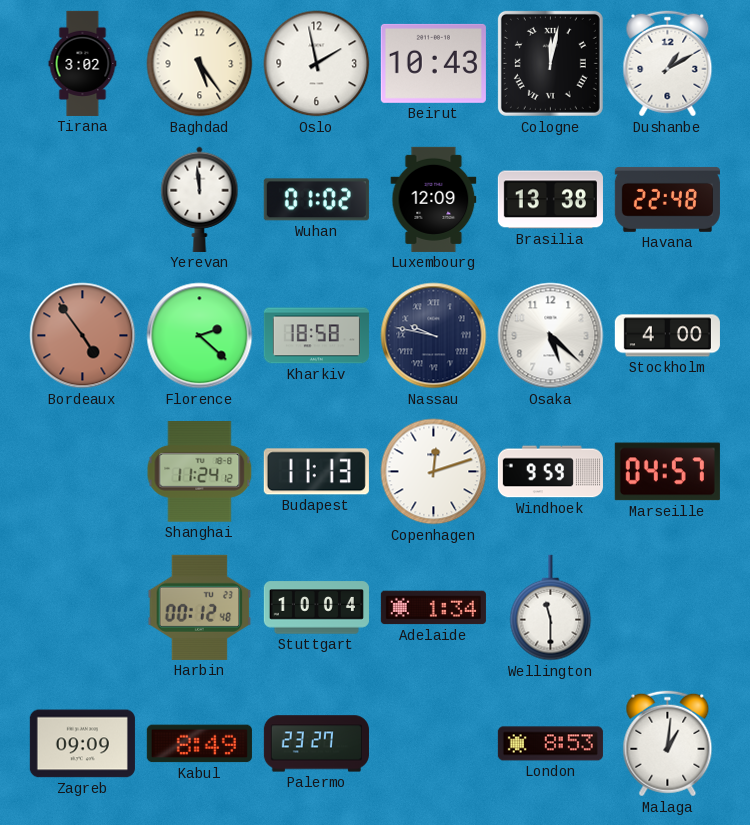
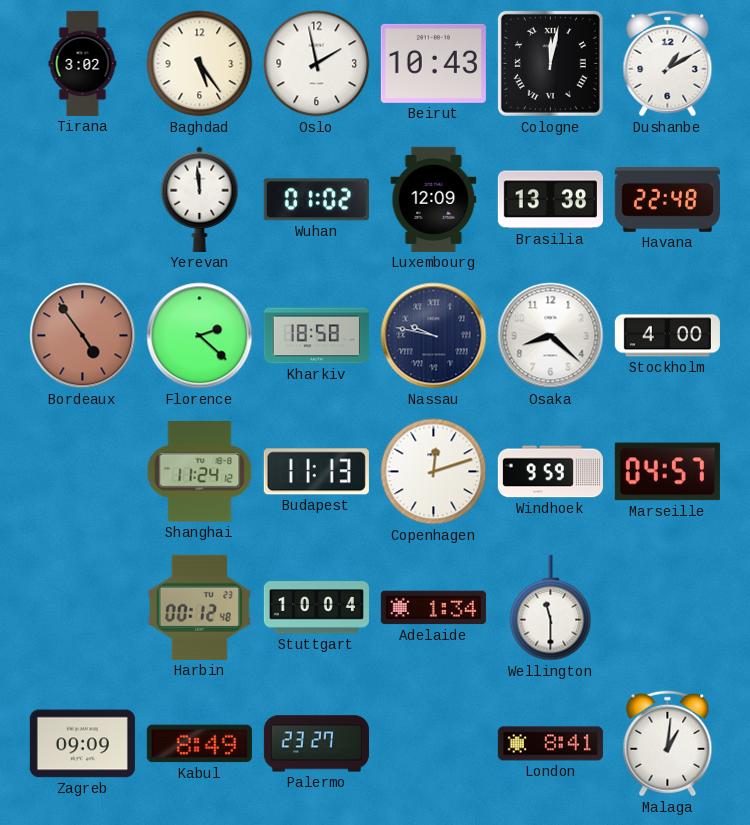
Osaka: 5:22 -> 8:22
London: 8:53 -> 8:41
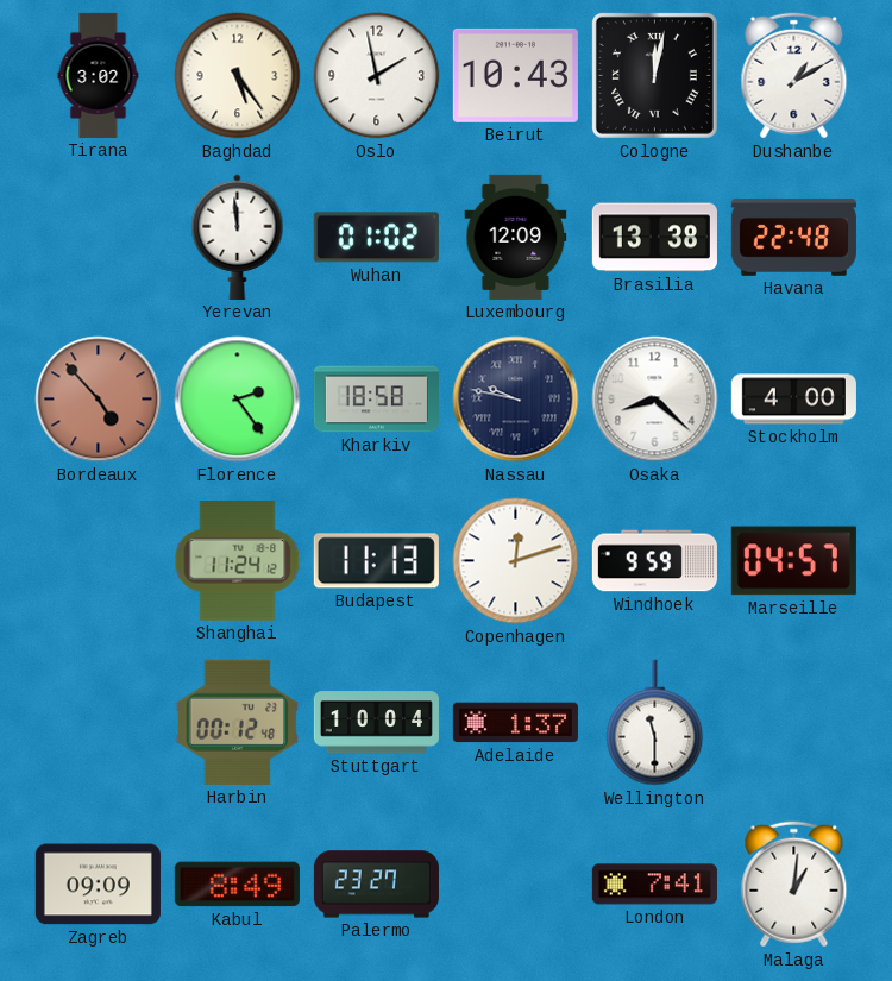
Bordeaux: 4:54 -> 4:53
Florence: 2:22 -> 2:24
Adelaide: 1:34 -> 1:37
London: 8:41 -> 7:41
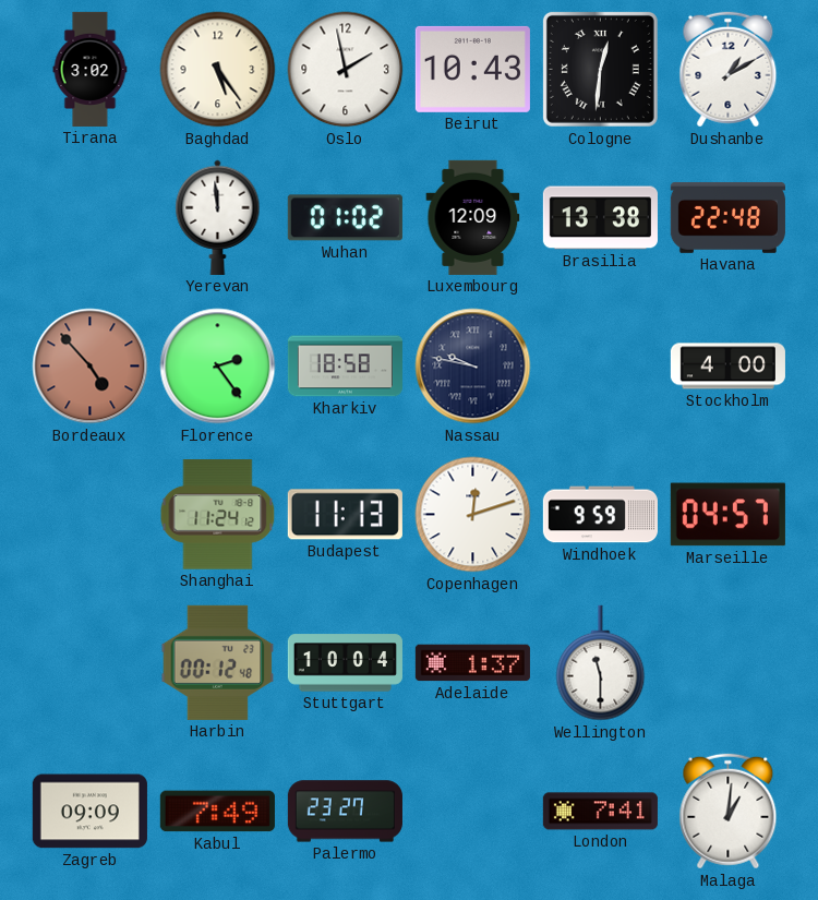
Cologne: 12:02 -> 12:31
Osaka: 8:22 -> none
Kabul: 8:49 -> 7:49
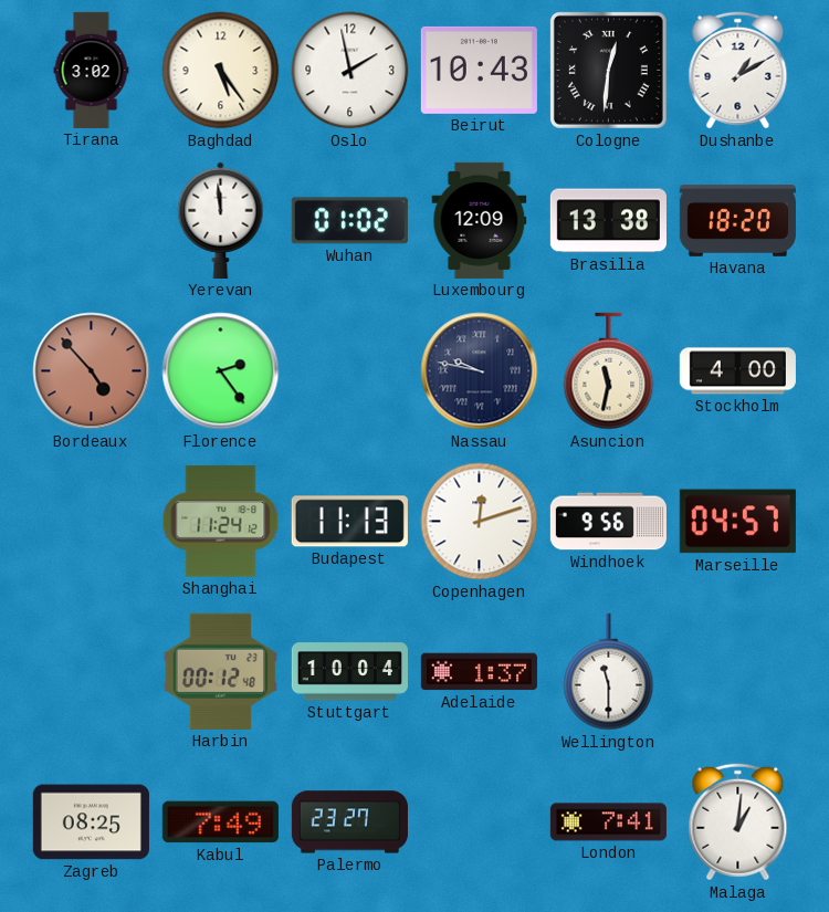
Havana: 22:48 -> 18:20
Kharkiv: 18:58 -> none
Asuncion: none -> 11:32
Windhoek: 9:59 -> 9:56
Zagreb: 09:09 -> 08:25
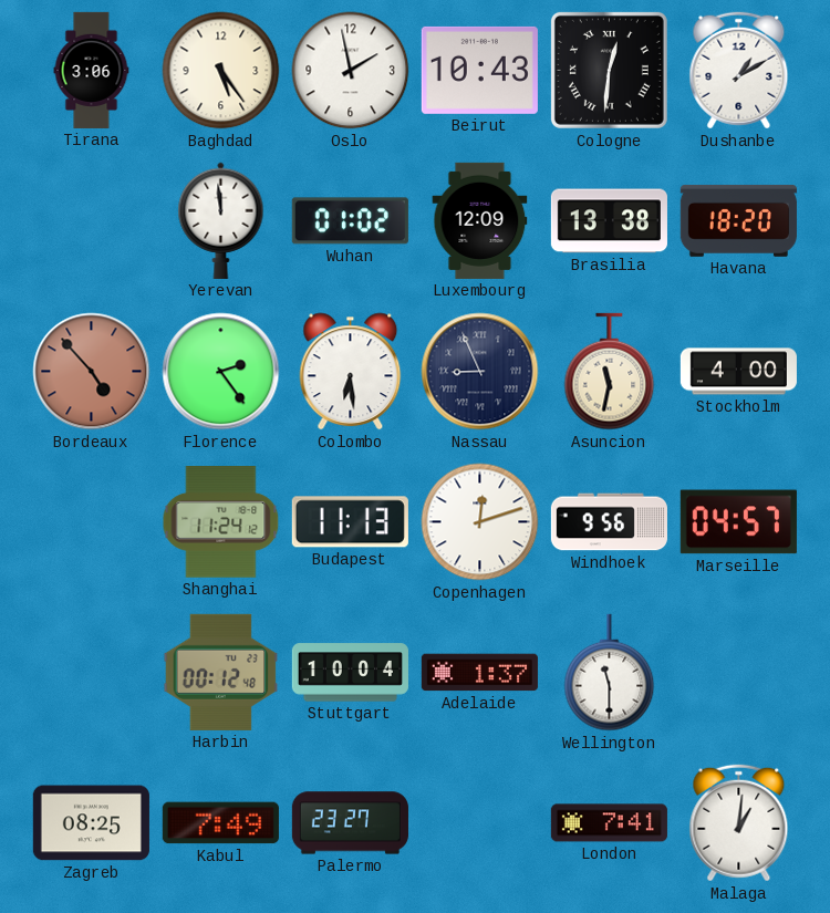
Tirana: 3:02 -> 3:06
Colombo: none -> 6:29
Nassau: 9:47 -> 8:56
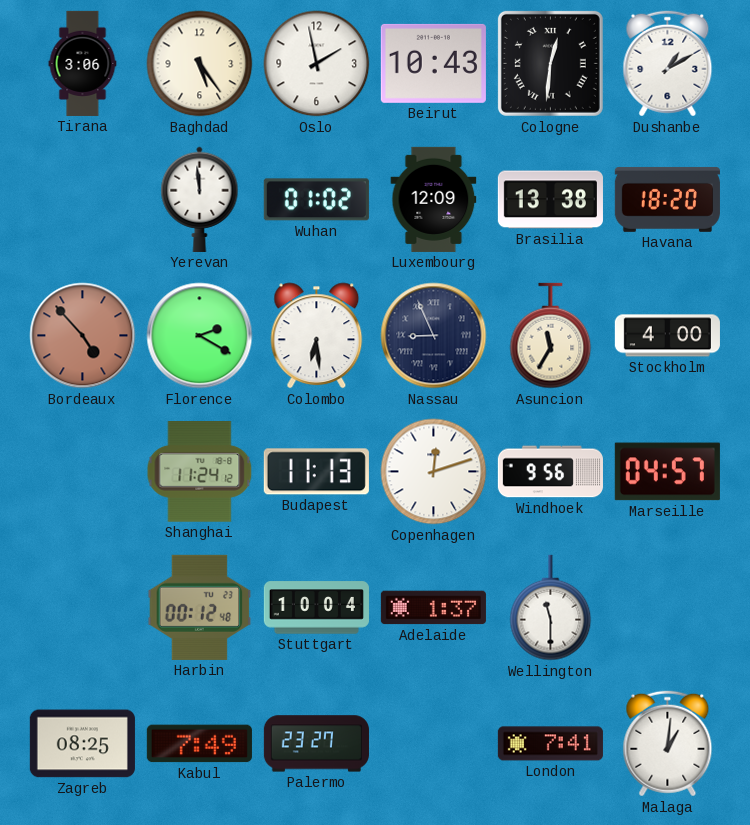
Florence: 2:24 -> 2:20
Asuncion: 11:32 -> 11:35
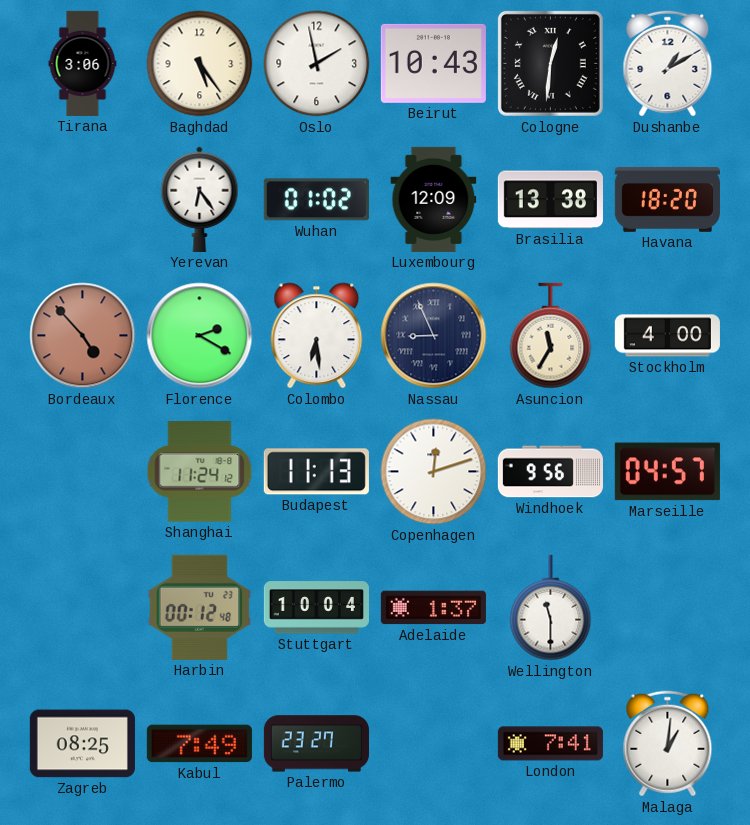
Yerevan: 11:59 -> 6:24
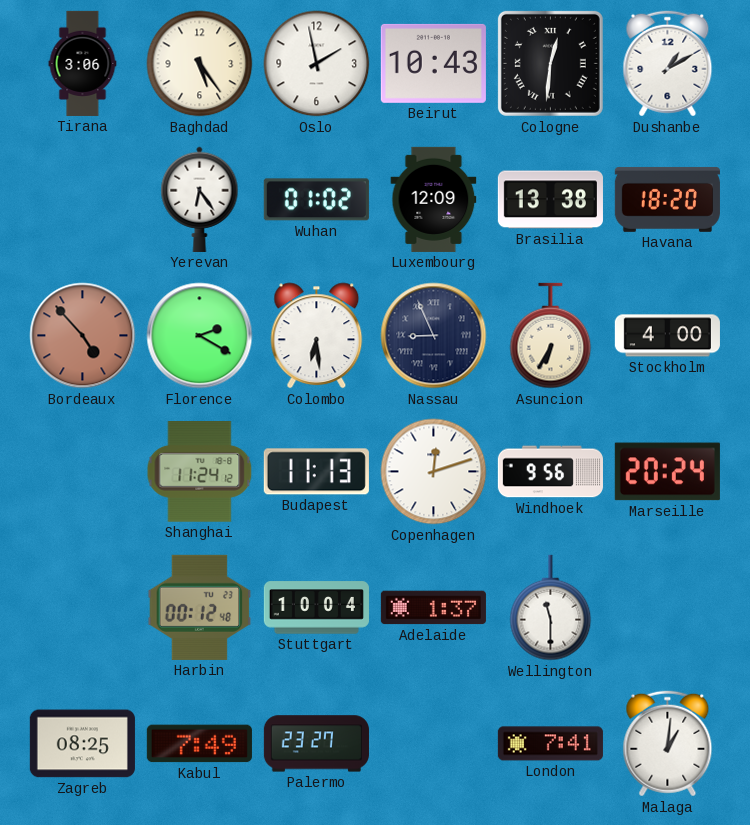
Asuncion: 11:35 -> 6:35
Marseille: 04:57 -> 20:24
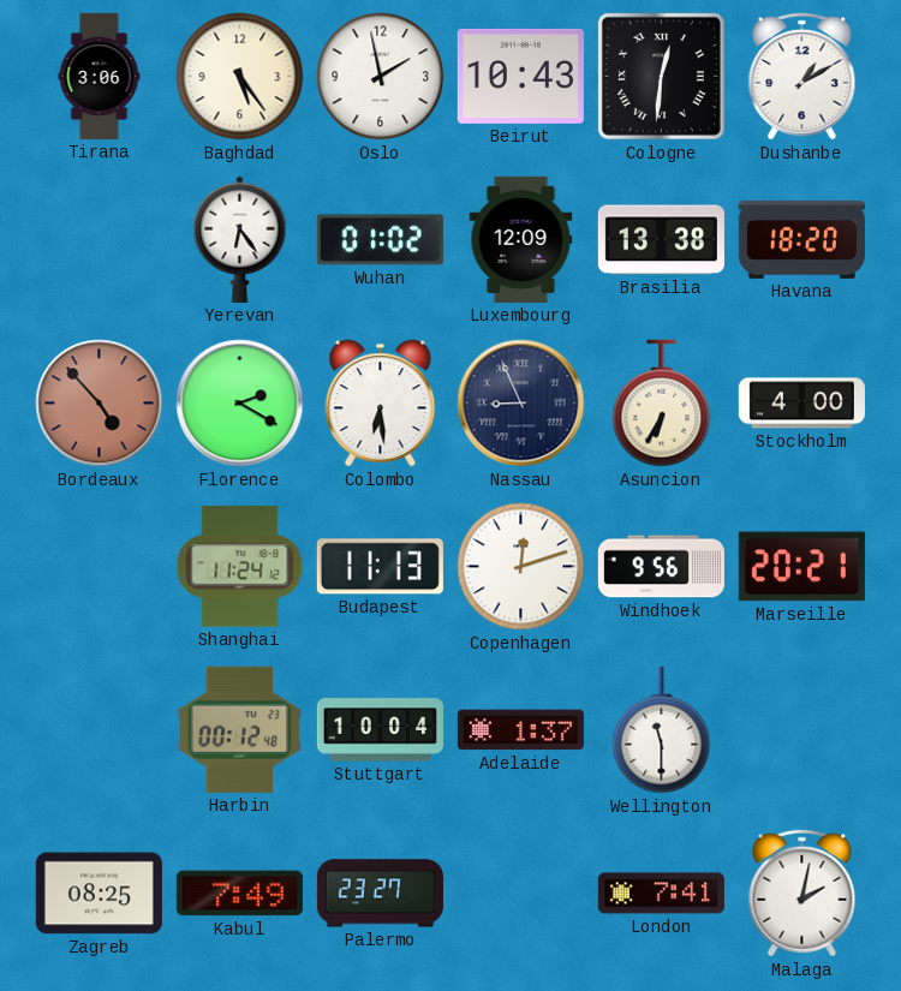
Marseille: 20:24 -> 20:21
Malaga: 1:01 -> 2:02
